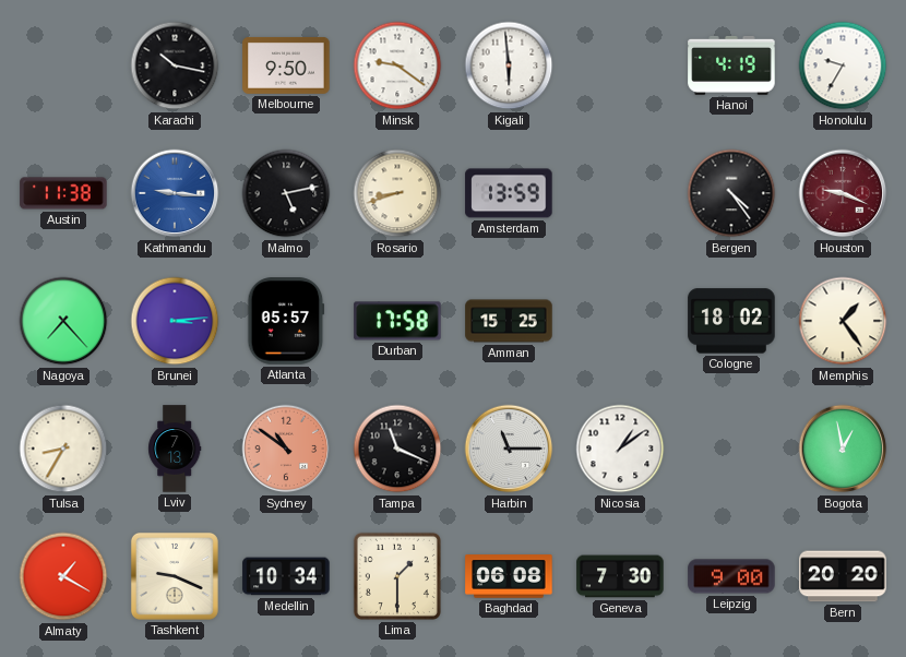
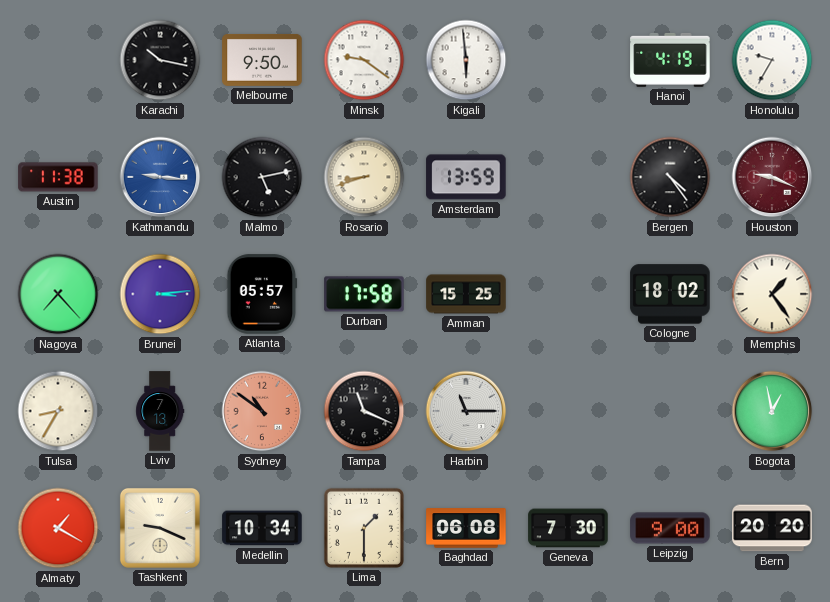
Nicosia: 1:09 -> none
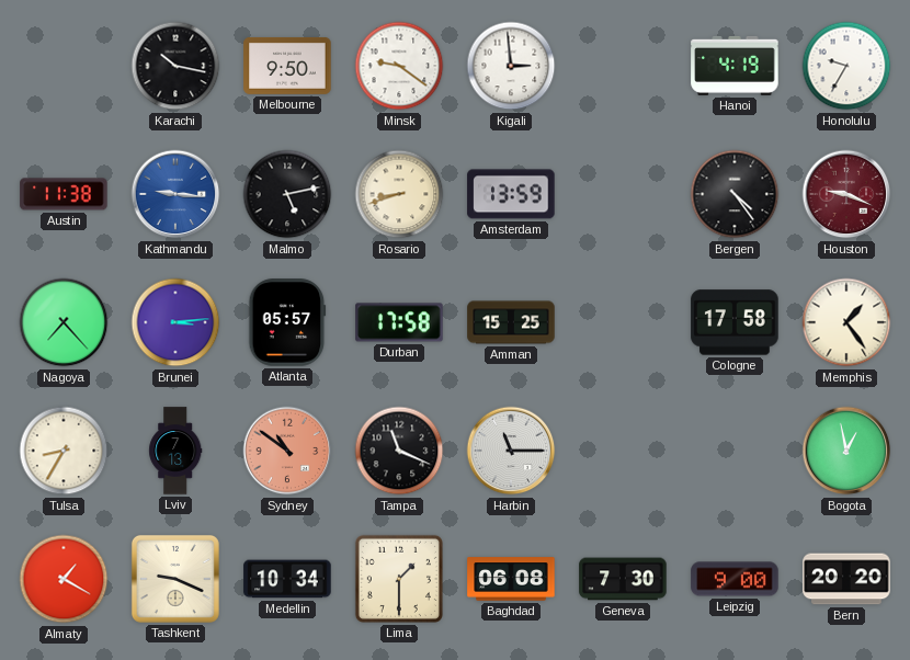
Kigali: 5:59 -> 2:59
Cologne: 18:02 -> 17:58
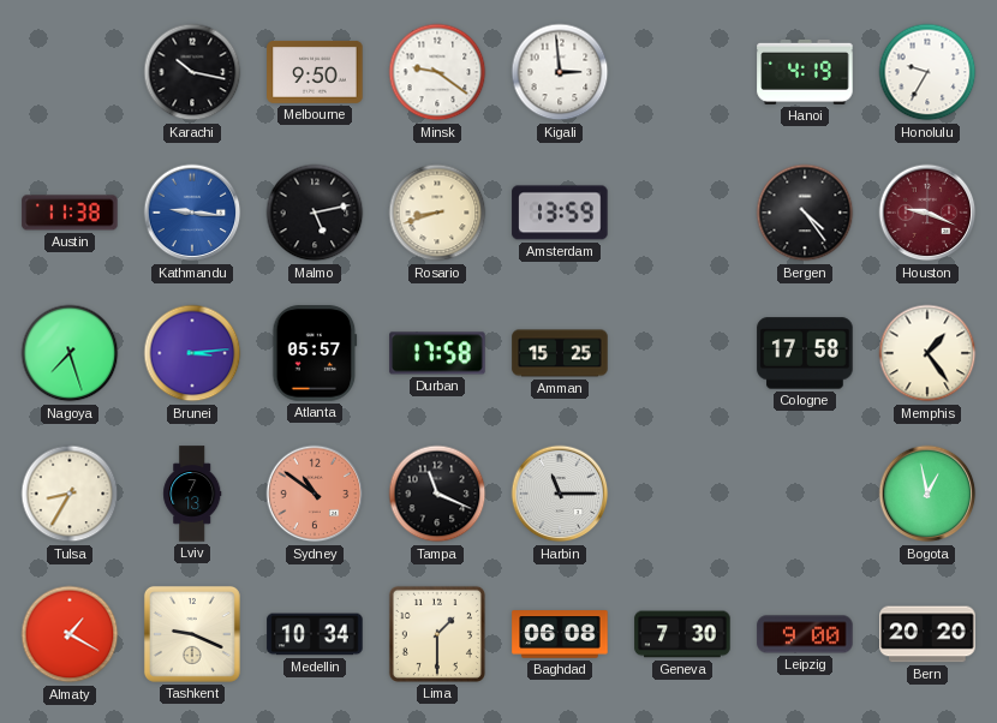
Nagoya: 7:23 -> 7:27
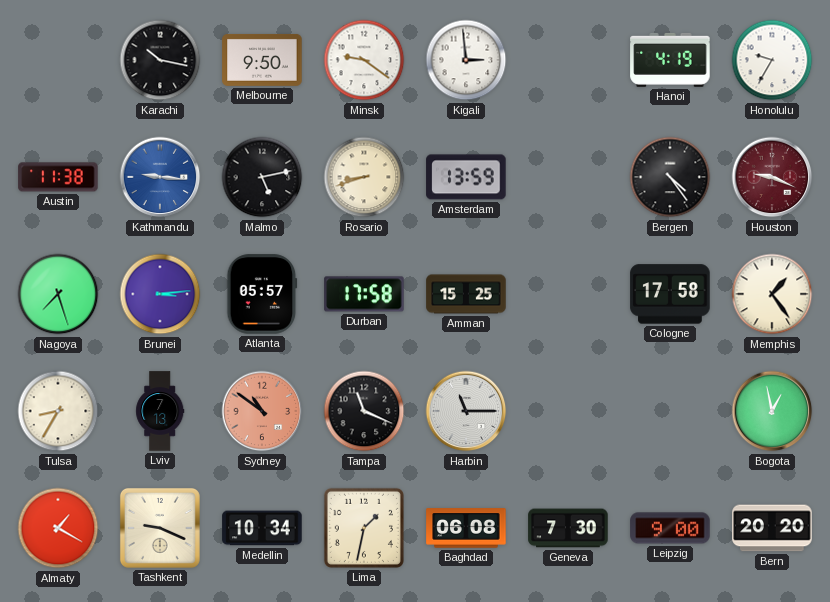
Lima: 1:30 -> 1:32
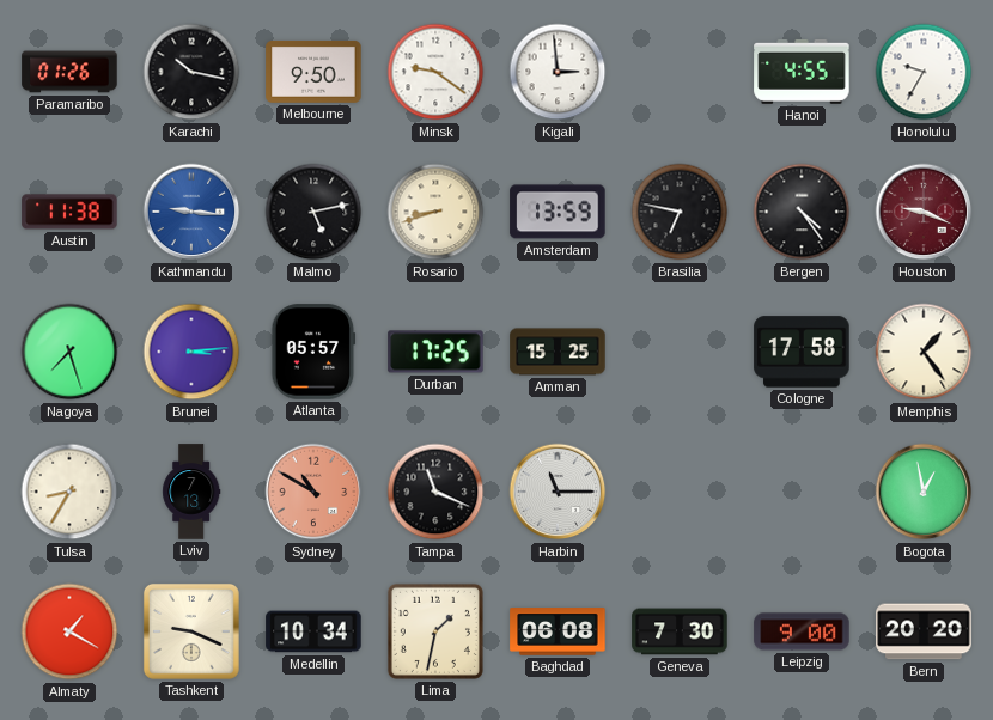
Paramaribo: none -> 01:26
Hanoi: 4:19 -> 4:55
Brasilia: none -> 6:47
Durban: 17:58 -> 17:25
Sydney: 10:51 -> 10:50
